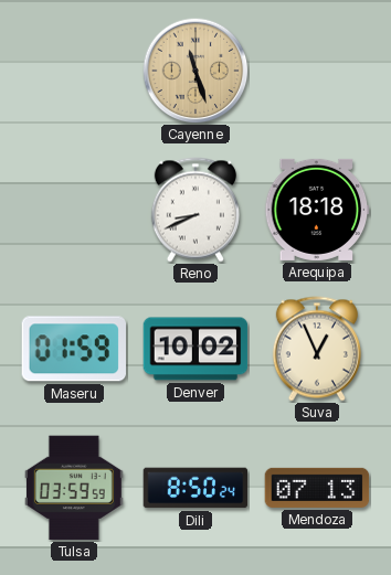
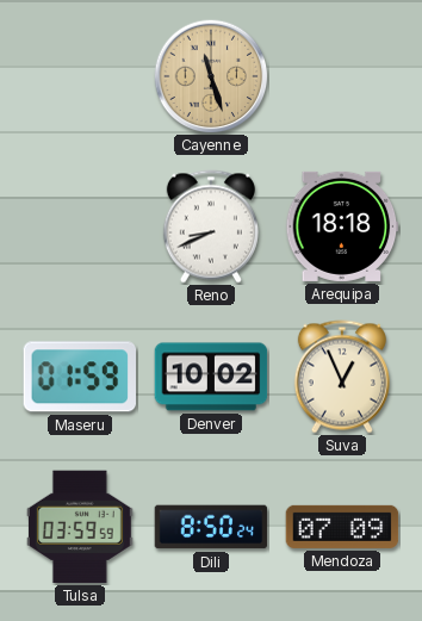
Mendoza: 07:13 -> 07:09
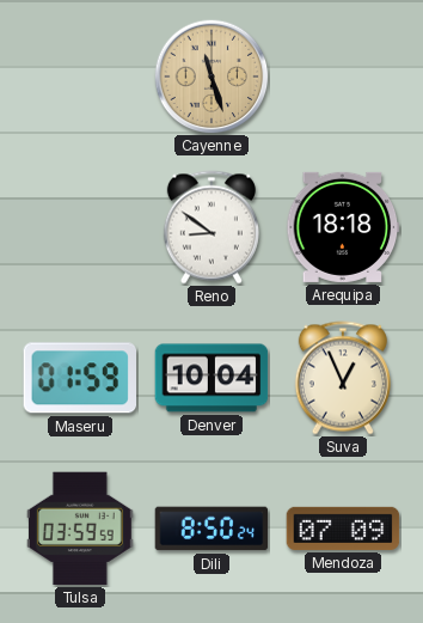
Reno: 8:41 -> 8:51
Denver: 10:02 -> 10:04
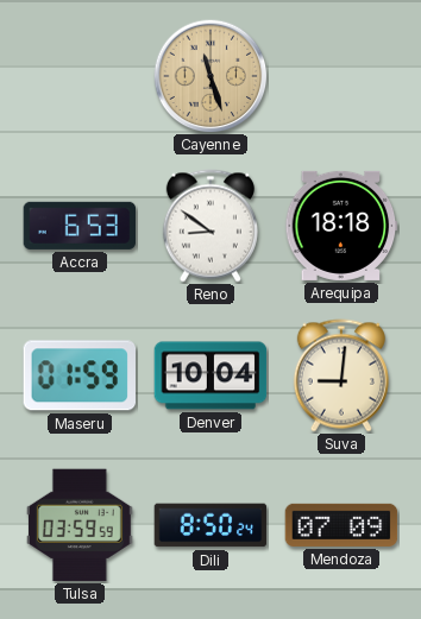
Accra: none -> 6:53
Suva: 12:56 -> 9:01
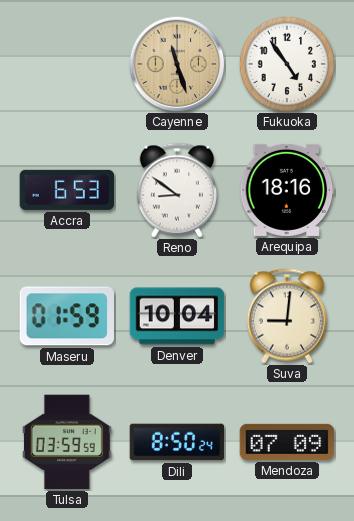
Fukuoka: none -> 4:54
Arequipa: 18:18 -> 18:16
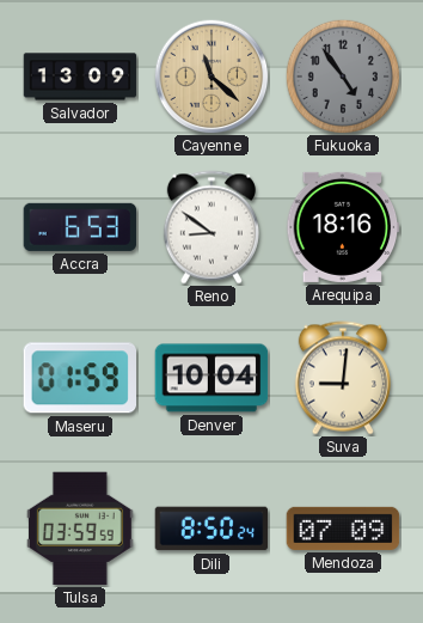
Salvador: none -> 13:09
Cayenne: 11:27 -> 11:22
Fukuoka dial: white -> grey
